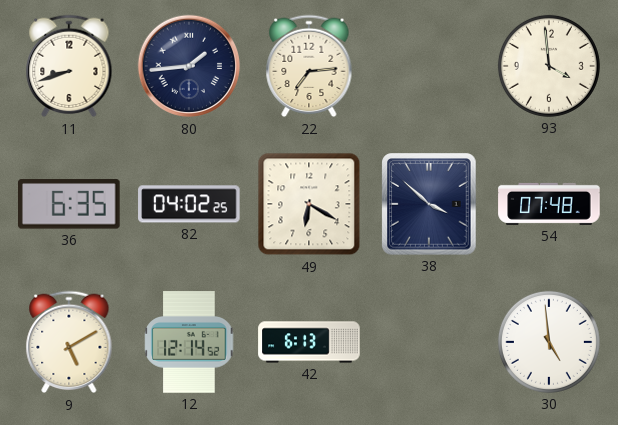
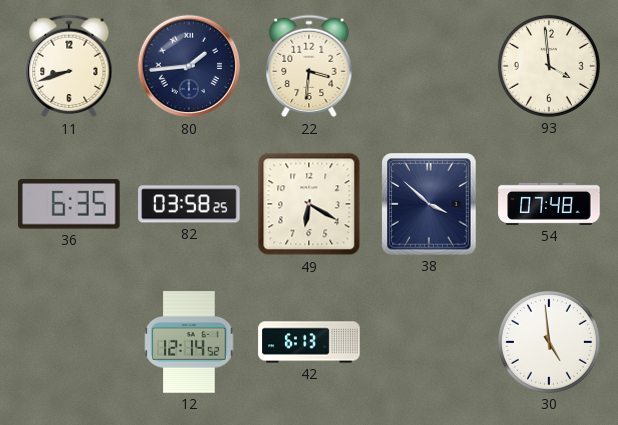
22: 7:14 -> 3:31
82: 04:02 -> 03:58
9: 5:10 -> none
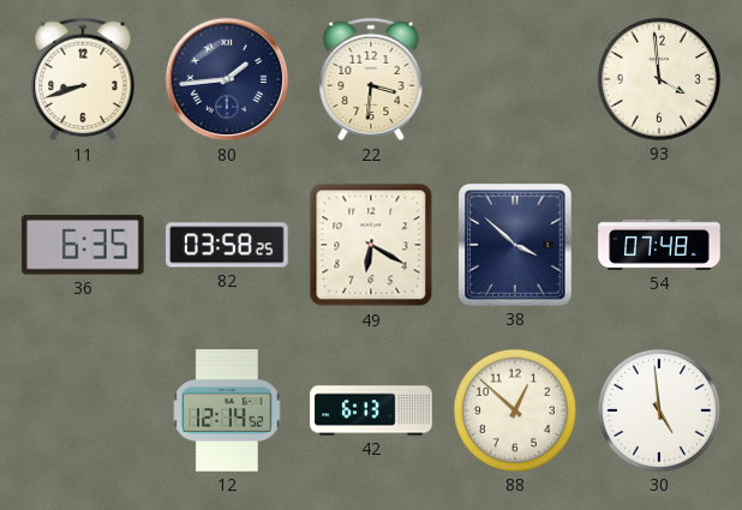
88: none -> 12:52
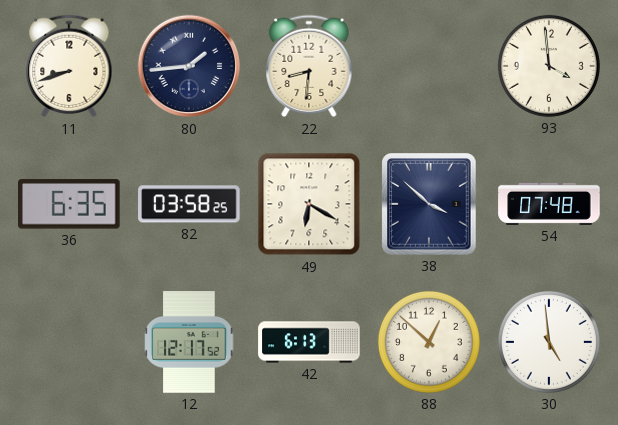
22: 3:31 -> 8:31
12: 12:14 -> 12:17
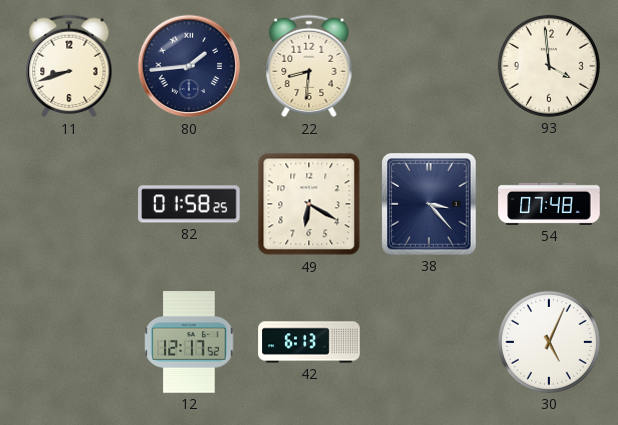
36: 6:35 -> none
82: 03:58 -> 01:58
38: 3:52 -> 3:23
88: 12:52 -> none
30: 4:59 -> 5:04
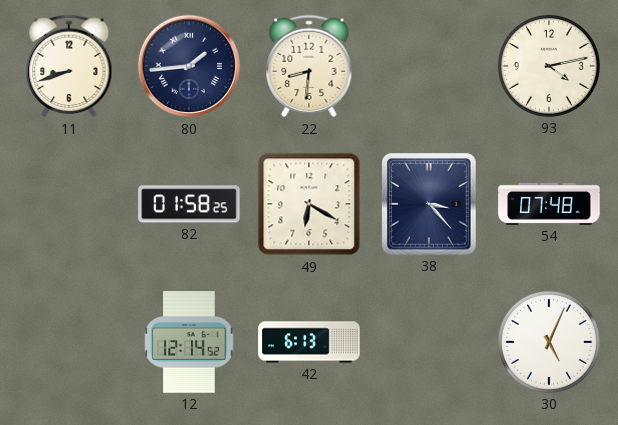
93: 3:59 -> 4:13
12: 12:17 -> 12:14
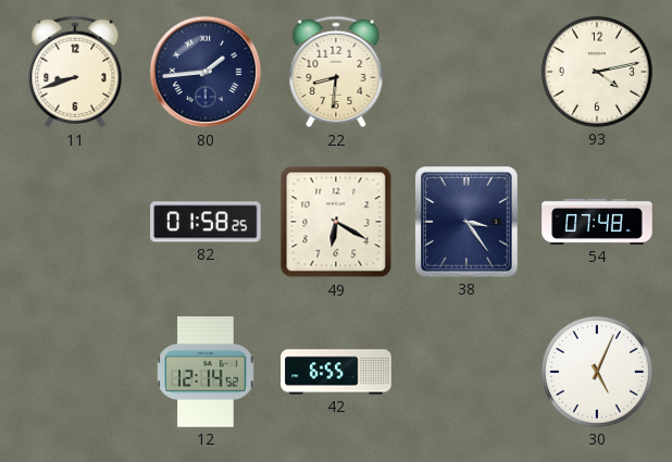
38: 3:23 -> 3:24
42: 6:13 -> 6:55
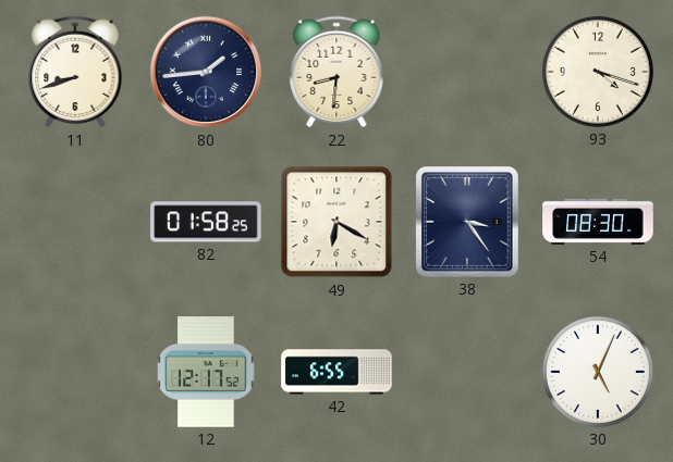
93: 4:13 -> 4:18
54: 07:48 -> 08:30
12: 12:14 -> 12:17
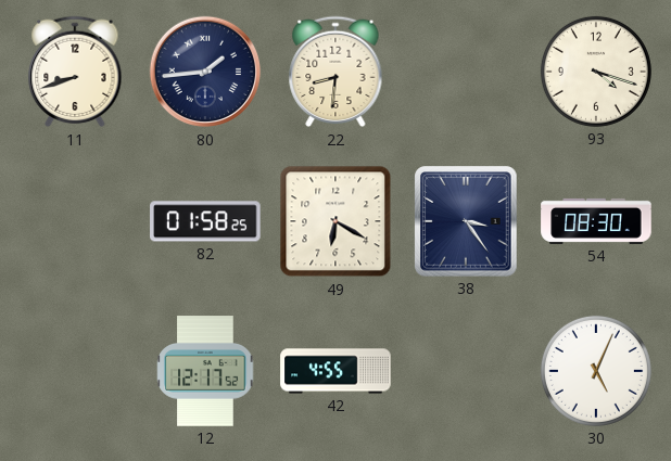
42: 6:55 -> 4:55
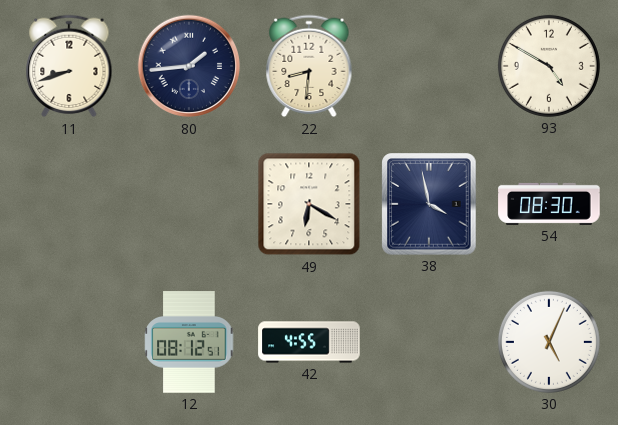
93: 4:18 -> 4:50
82: 01:58 -> none
38: 3:24 -> 3:58
12: 12:17 -> 08:12
